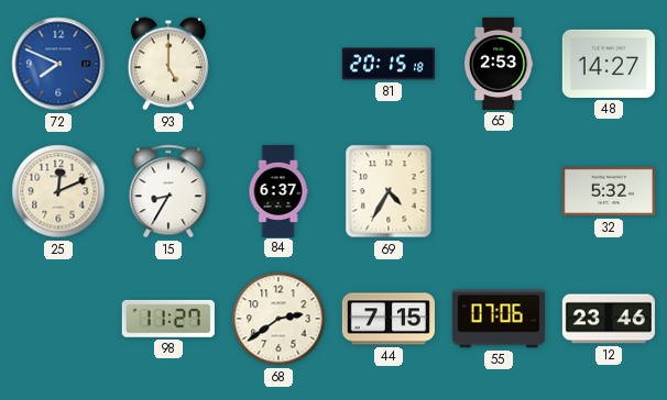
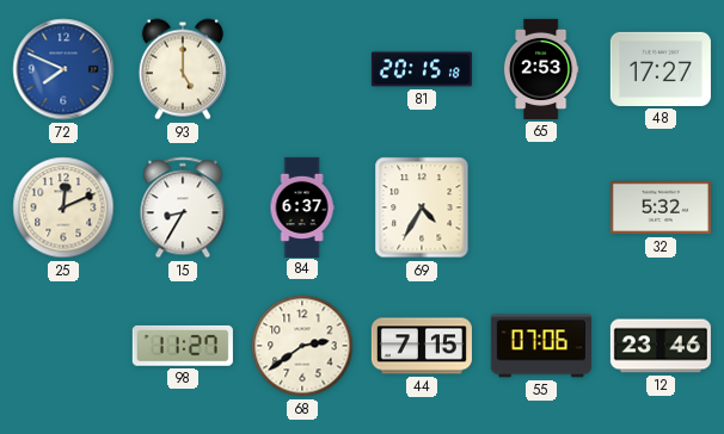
48: 14:27 -> 17:27
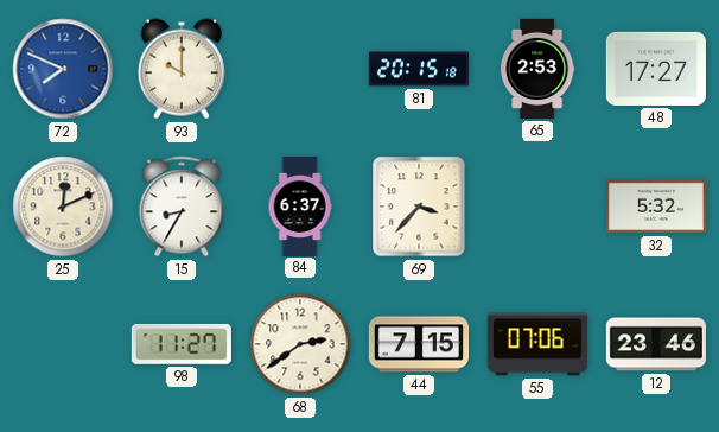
93: 5:00 -> 10:00
69: 4:35 -> 3:37
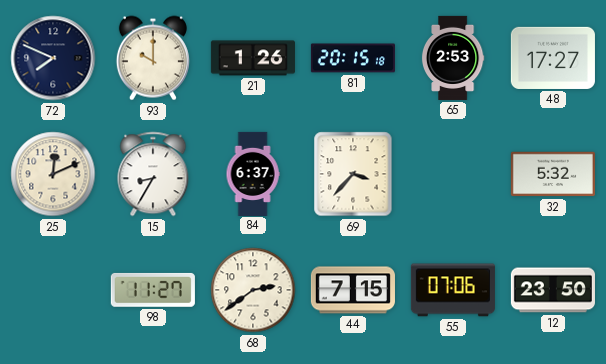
72 dial: blue -> navy
21: none -> 1:26
12: 23:46 -> 23:50
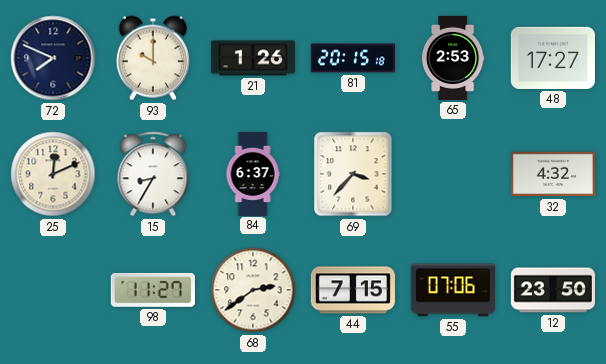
32: 5:32 -> 4:32
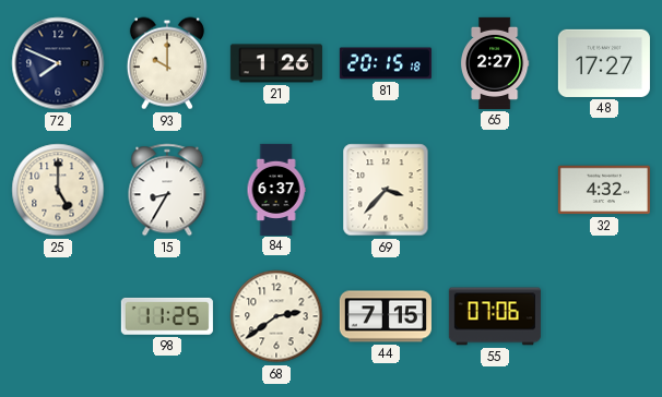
65: 2:53 -> 2:27
25: 12:11 -> 5:00
98: 11:27 -> 11:25
12: 23:50 -> none
